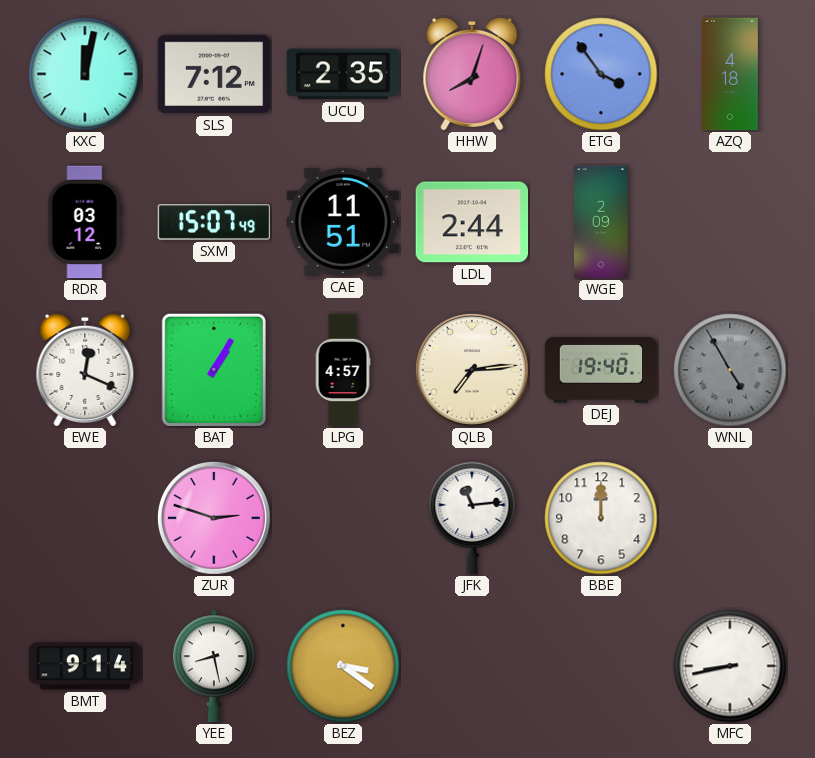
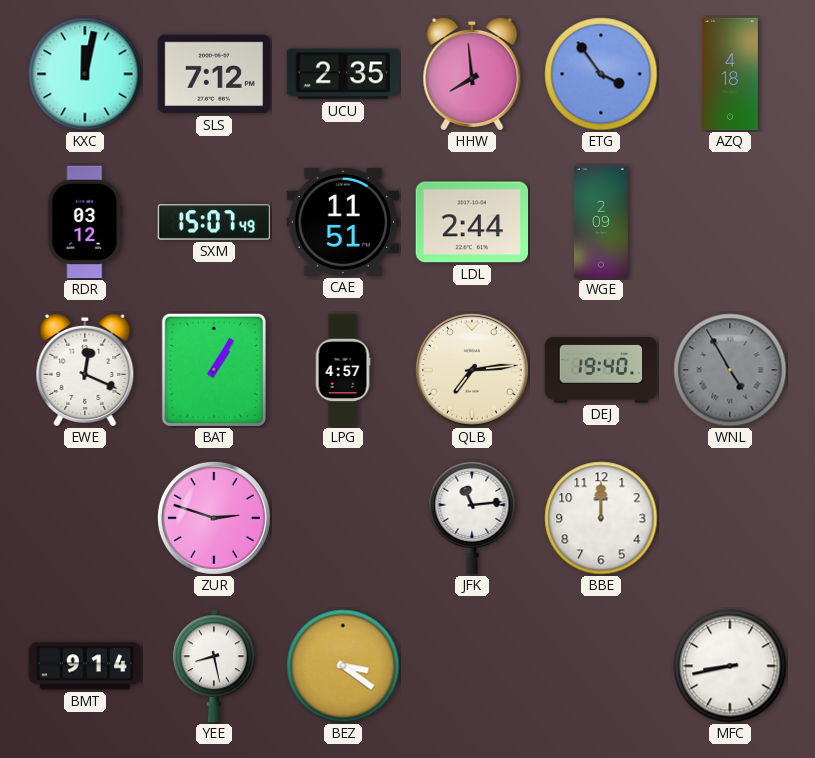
HHW: 8:03 -> 7:59
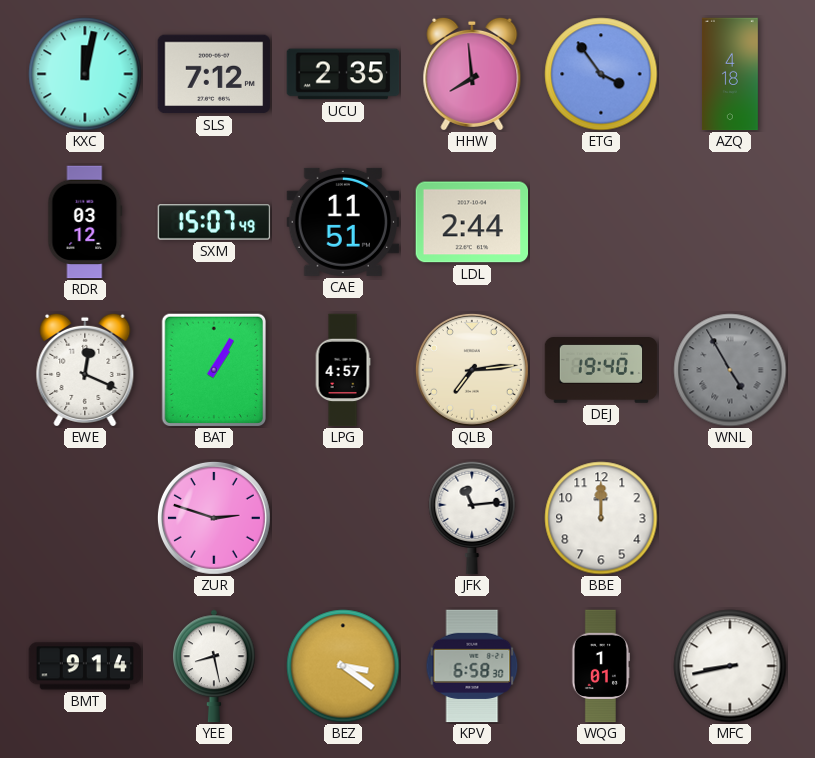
WGE: 2:09 -> none
KPV: none -> 6:58
WQG: none -> 1:01
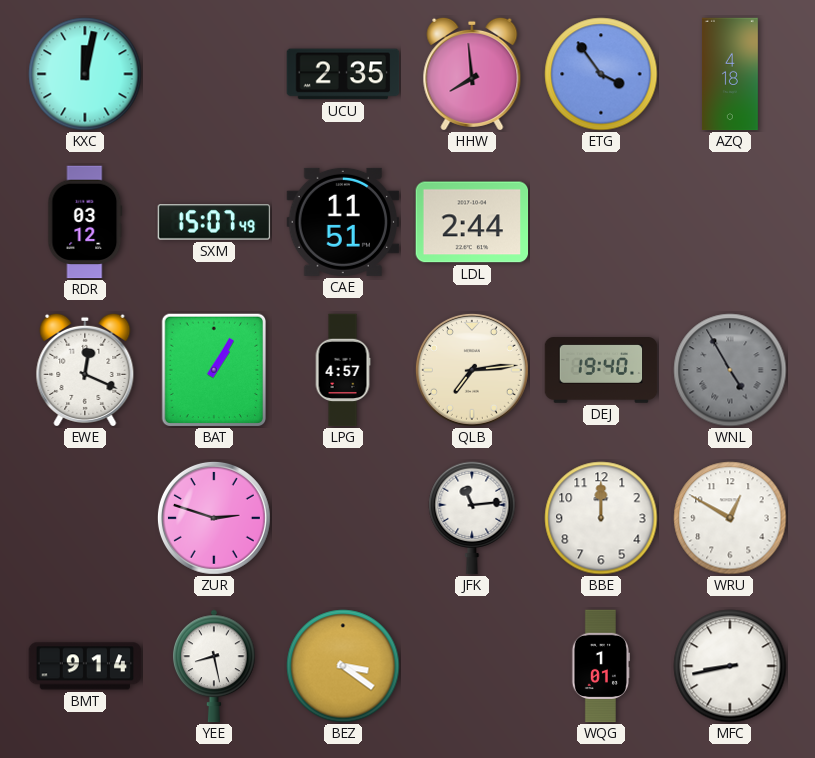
SLS: 7:12 -> none
WRU: none -> 12:50
KPV: 6:58 -> none
